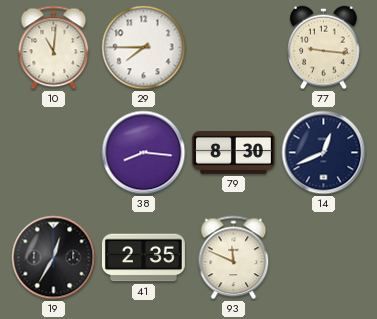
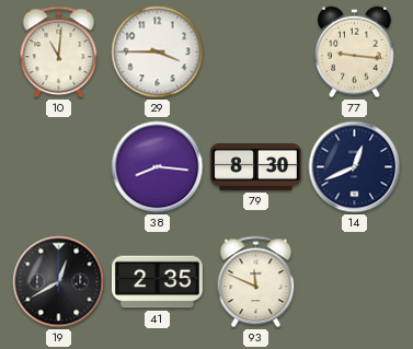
29: 7:45 -> 3:45
19: 12:35 -> 12:40
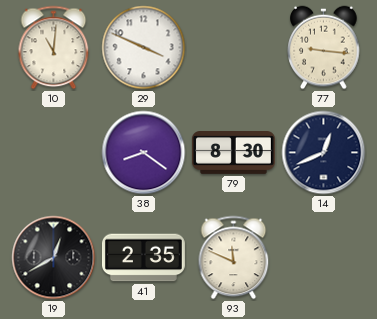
29: 3:45 -> 3:49
38: 8:16 -> 8:21
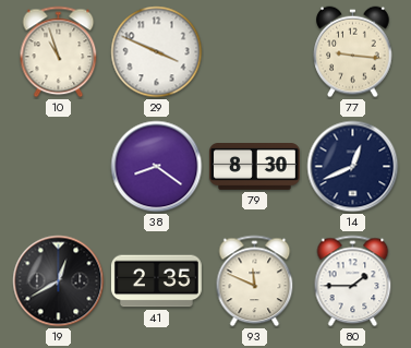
10: 11:01 -> 10:57
80: none -> 1:45
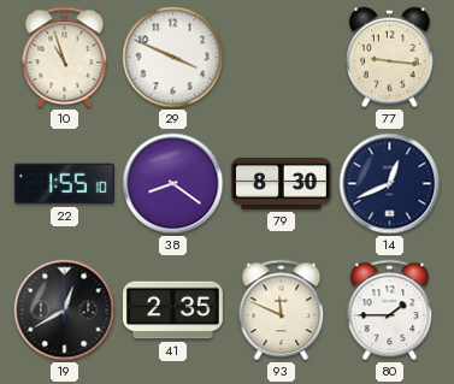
22: none -> 1:55
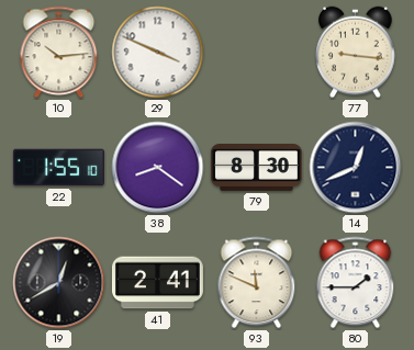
10: 10:57 -> 10:14
41: 2:35 -> 2:41
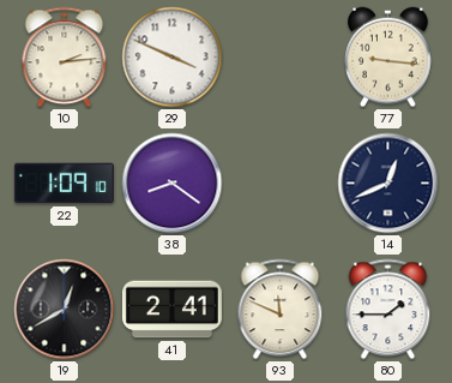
10: 10:14 -> 2:14
22: 1:55 -> 1:09
79: 8:30 -> none
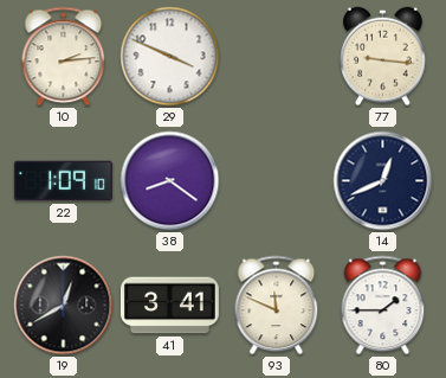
41: 2:41 -> 3:41
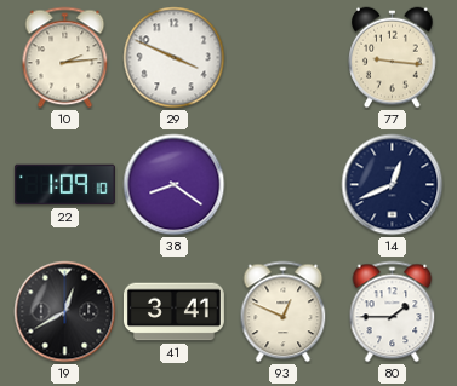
93: 11:49 -> 12:49
